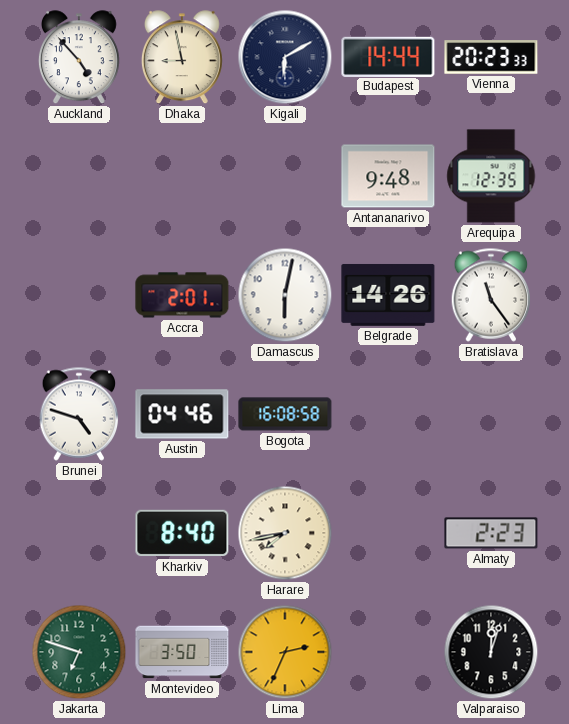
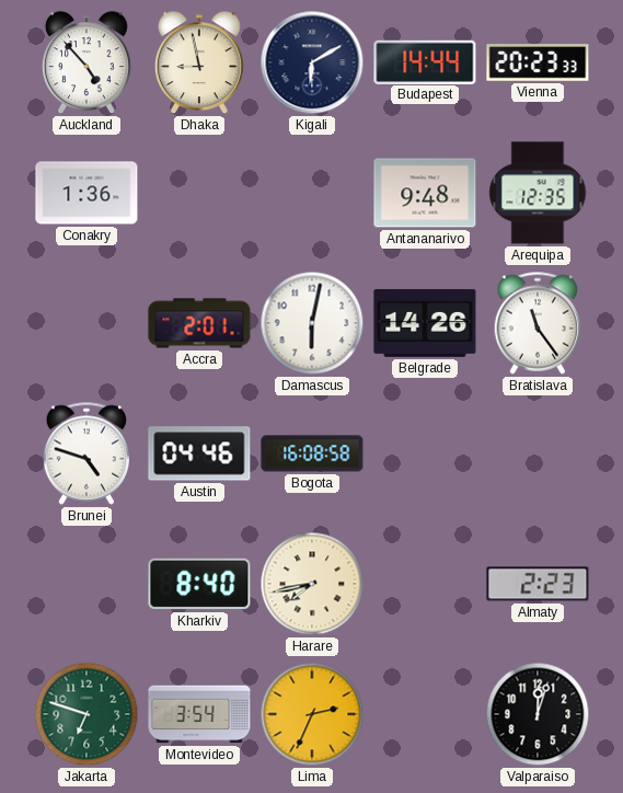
Conakry: none -> 1:36
Montevideo: 3:50 -> 3:54
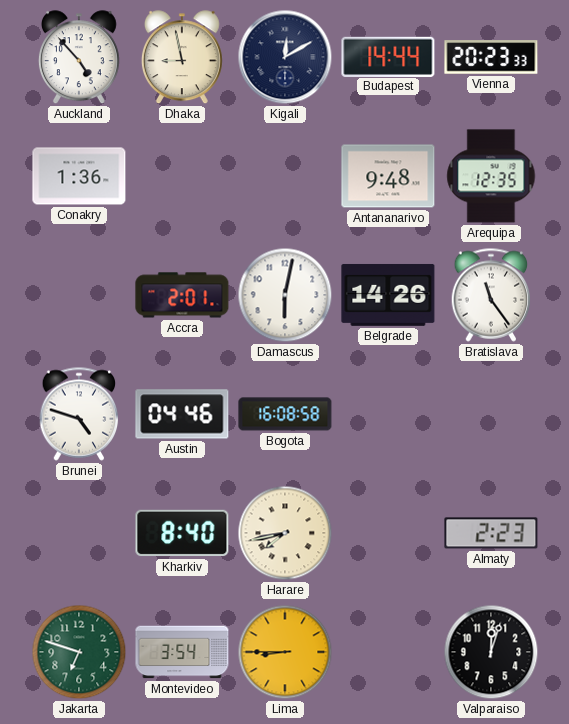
Kigali: 6:10 -> 12:10
Lima: 2:34 -> 8:45
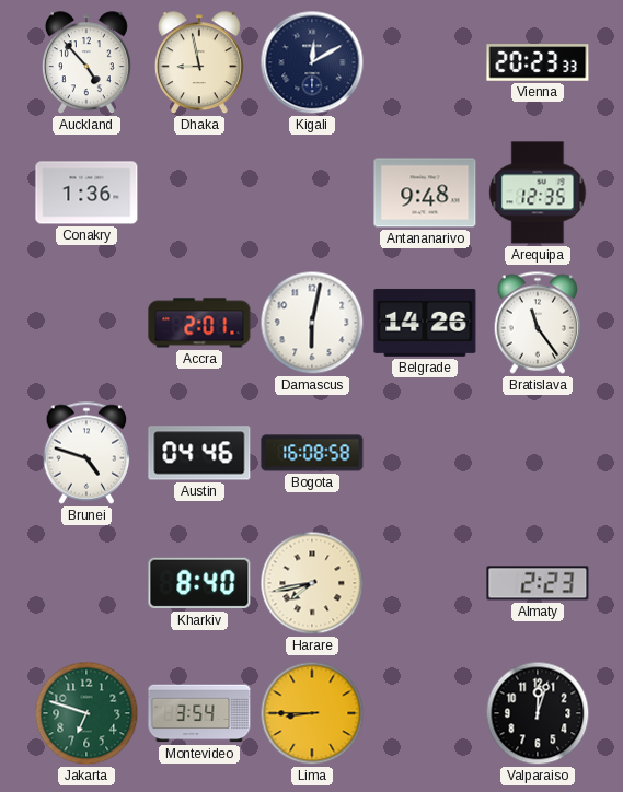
Budapest: 14:44 -> none
